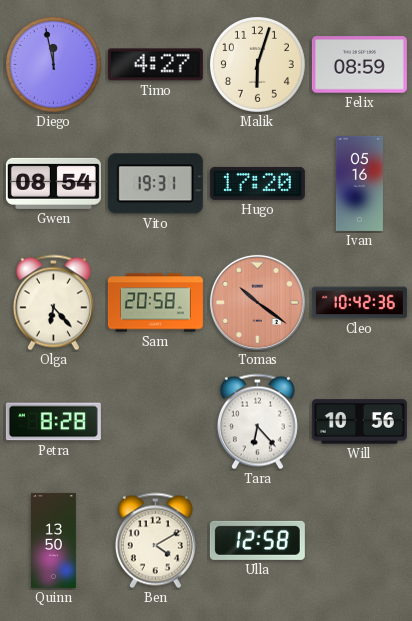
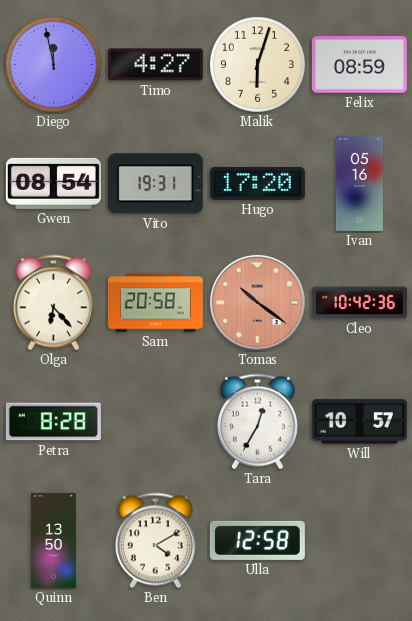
Tara: 6:23 -> 12:35
Will: 10:56 -> 10:57
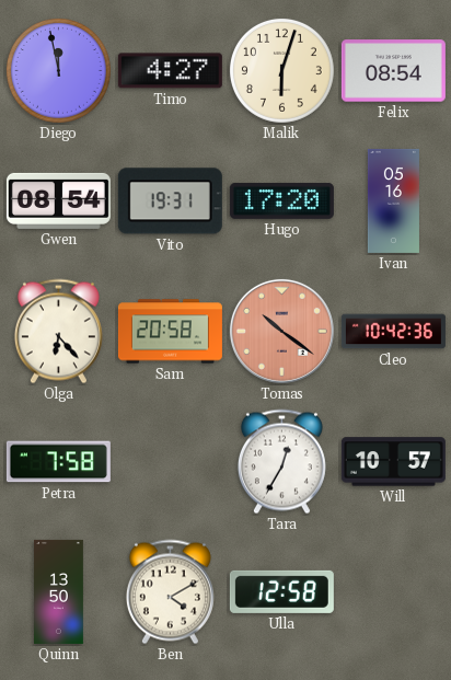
Felix: 08:59 -> 08:54
Petra: 8:28 -> 7:58
